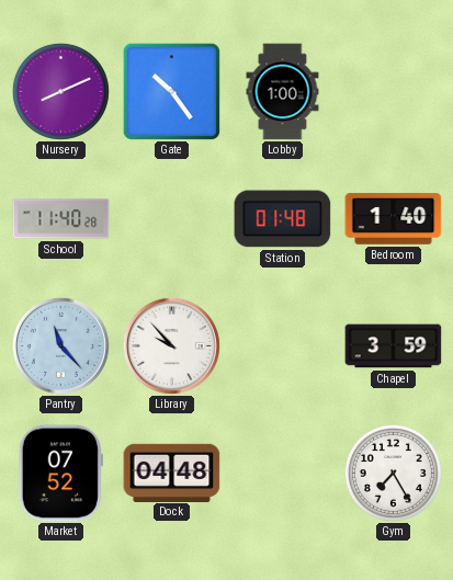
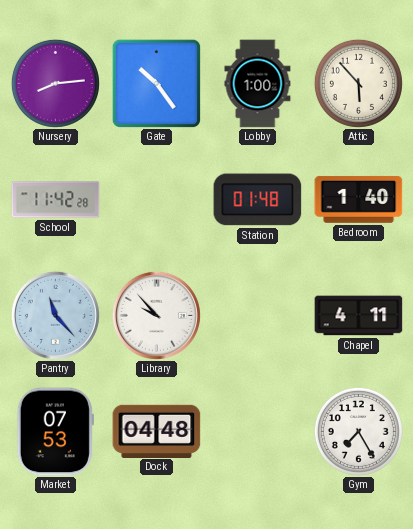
Nursery: 8:11 -> 8:14
Attic: none -> 5:53
School: 11:40 -> 11:42
Chapel: 3:59 -> 4:11
Market: 07:52 -> 07:53
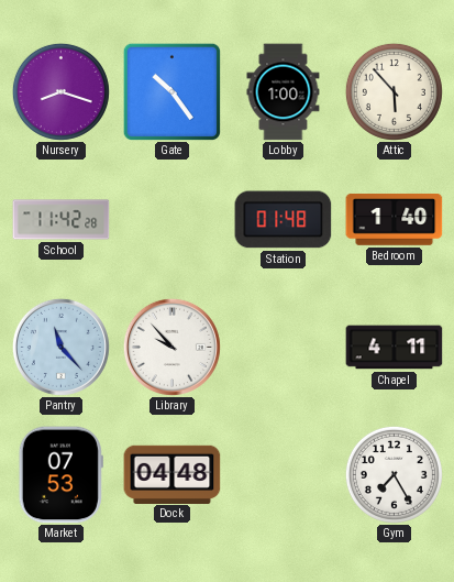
Nursery: 8:14 -> 8:18
